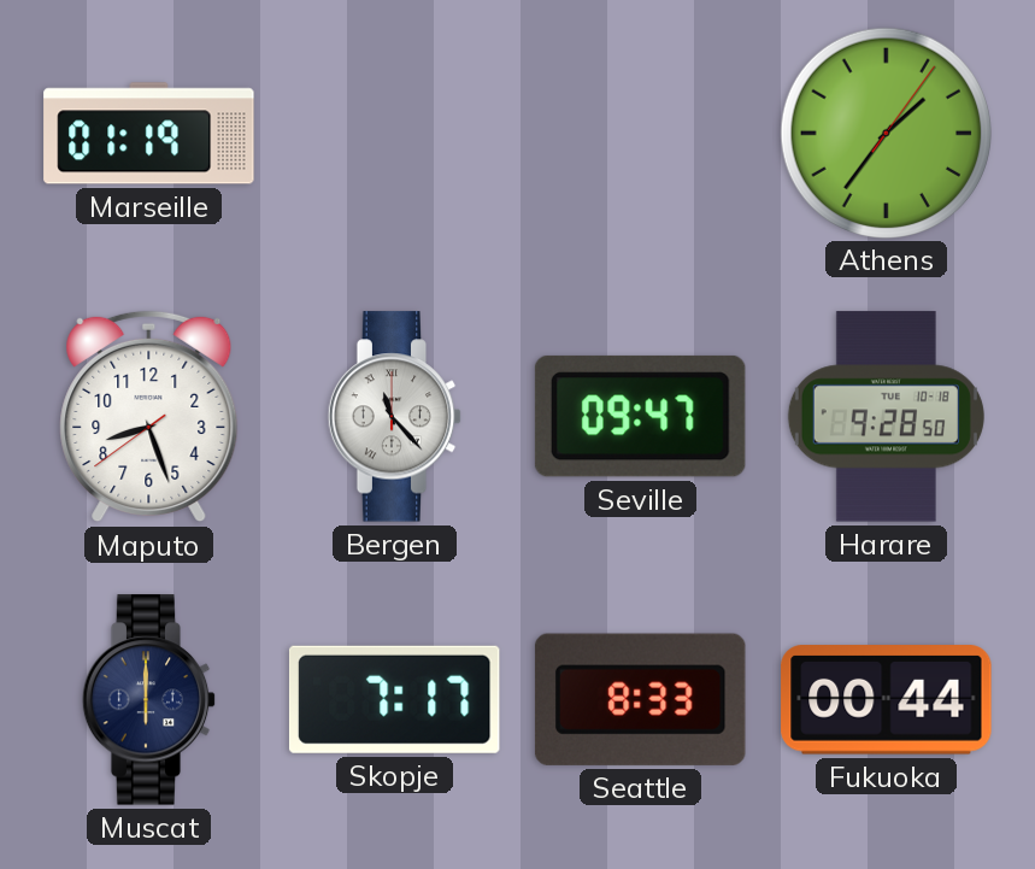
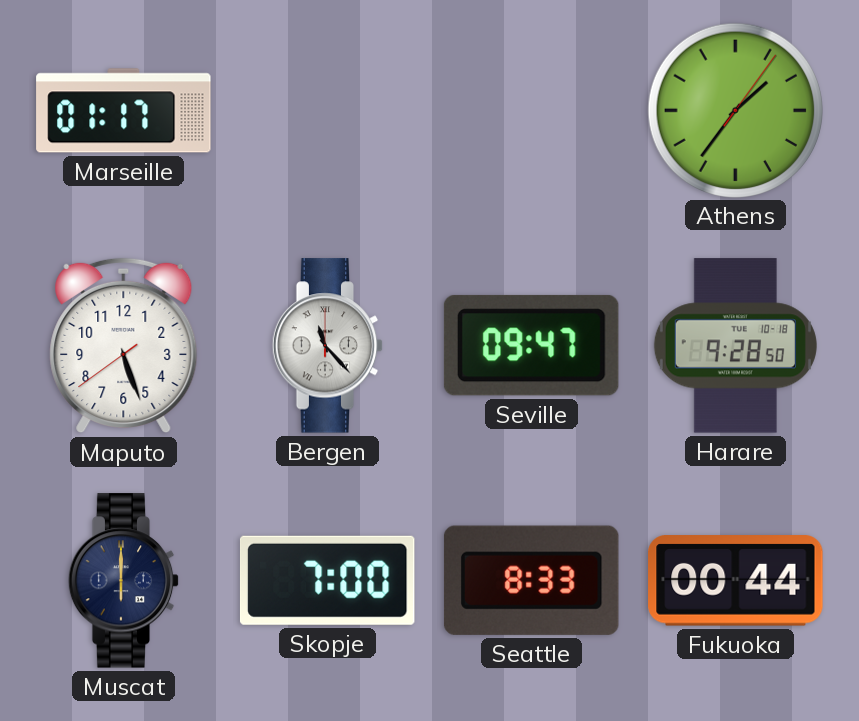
Marseille: 01:19 -> 01:17
Maputo: 8:26 -> 5:26
Skopje: 7:17 -> 7:00
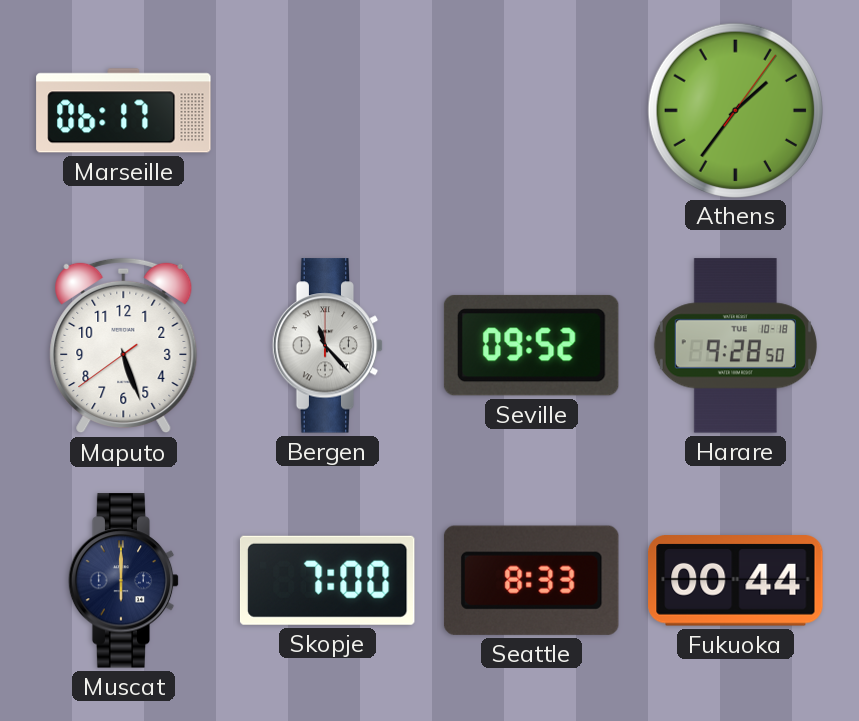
Marseille: 01:17 -> 06:17
Seville: 09:47 -> 09:52
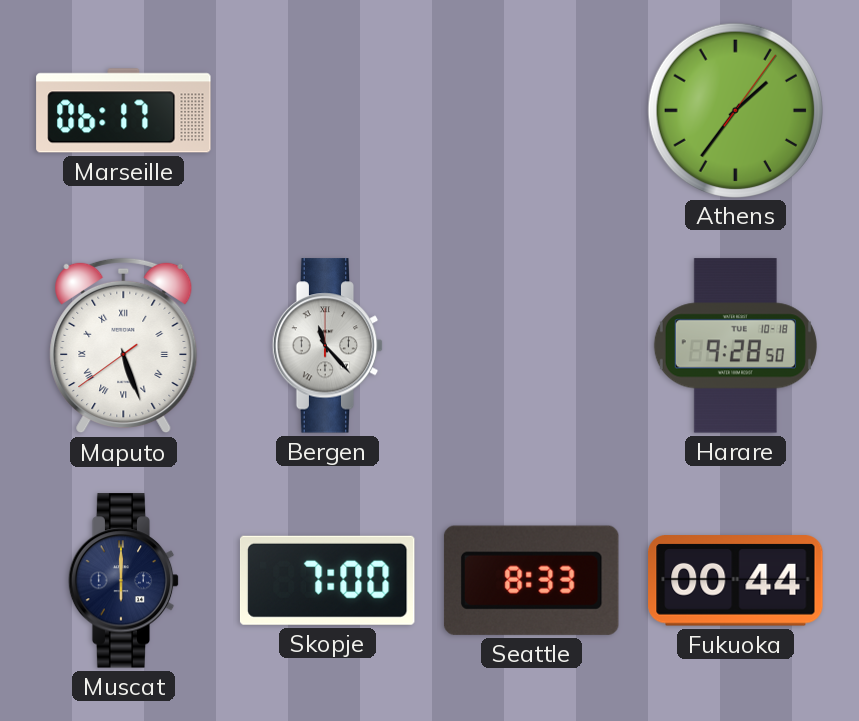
Maputo numerals: Arabic -> Roman
Seville: 09:52 -> none
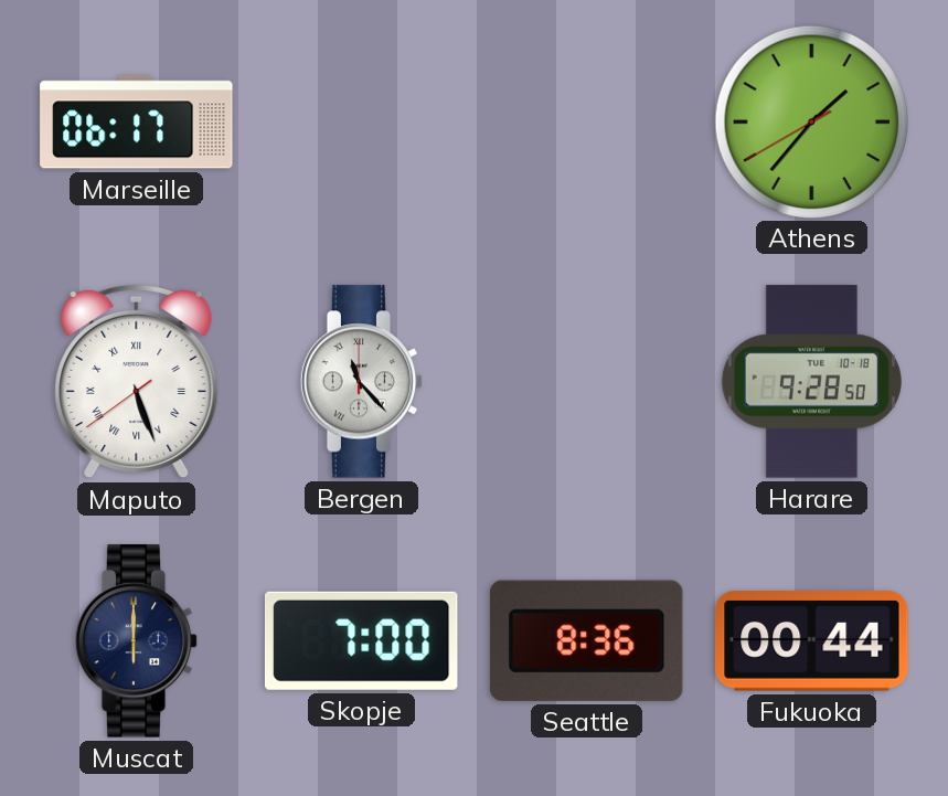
Athens: 1:36:06 -> 1:36:40
Seattle: 8:33 -> 8:36
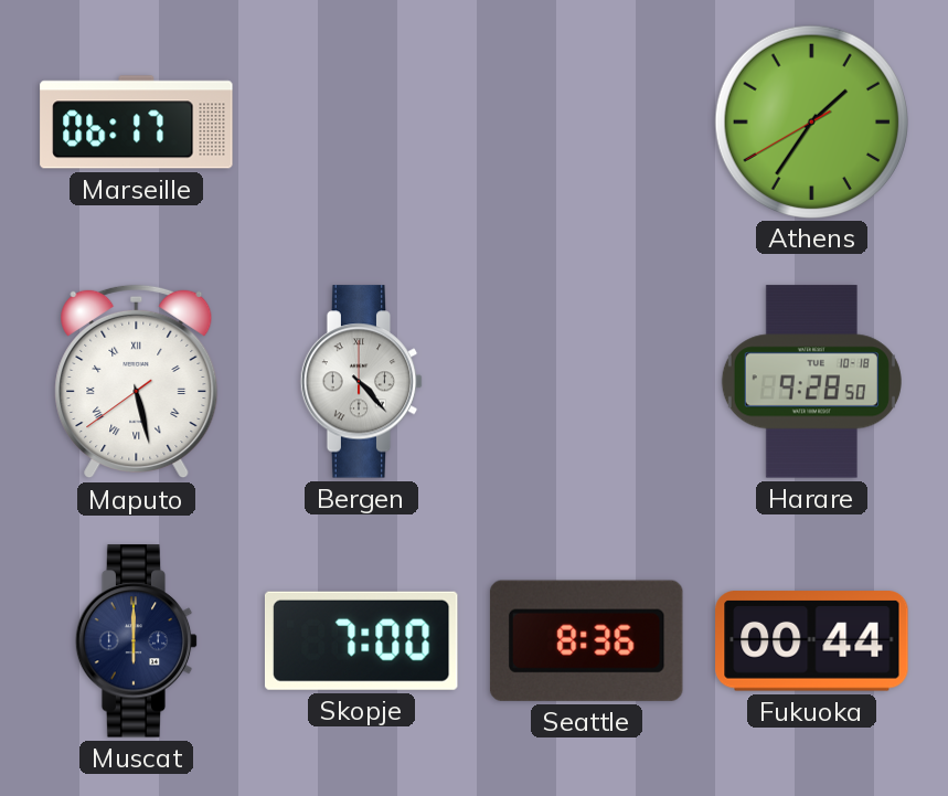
Athens: 1:36 -> 1:35
Maputo: 5:26 -> 5:27
Bergen: 11:23 -> 4:23
